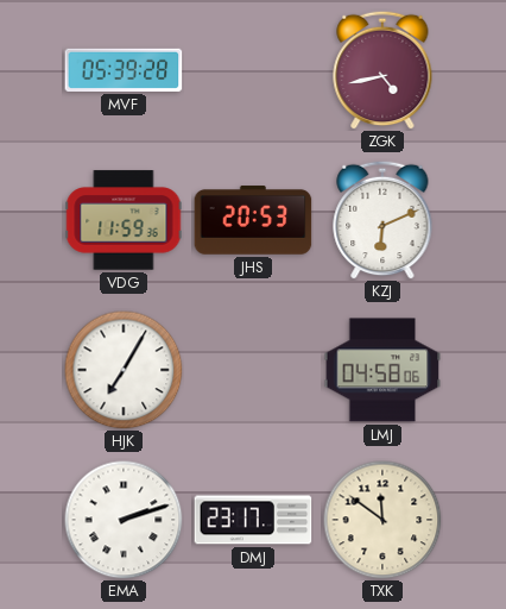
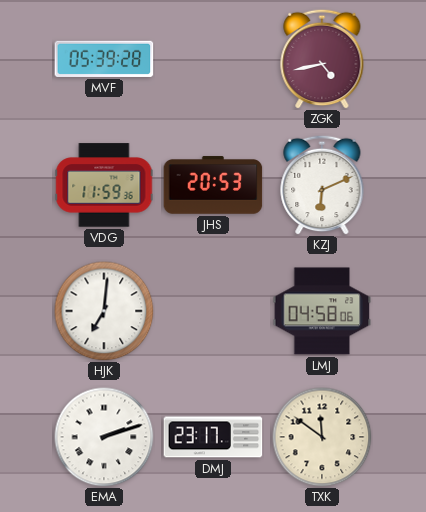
HJK: 7:05 -> 7:01
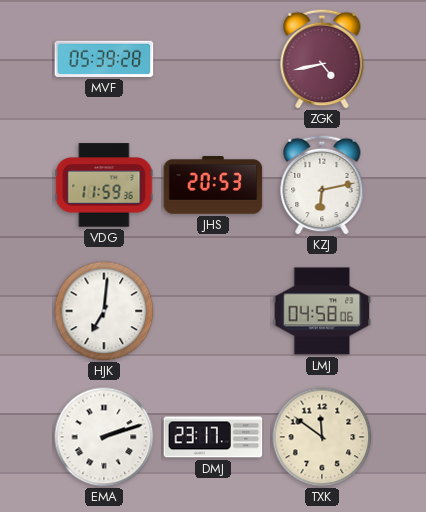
KZJ: 6:11 -> 6:13
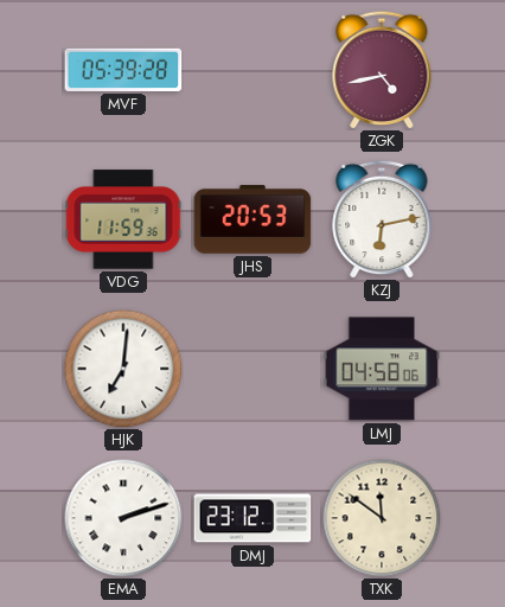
DMJ: 23:17 -> 23:12
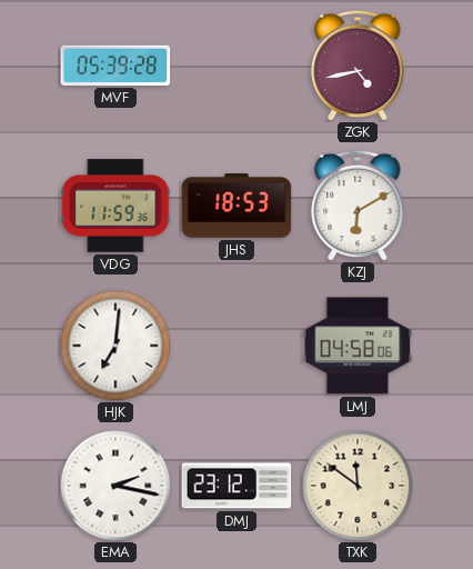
JHS: 20:53 -> 18:53
KZJ: 6:13 -> 6:10
EMA: 2:12 -> 2:17
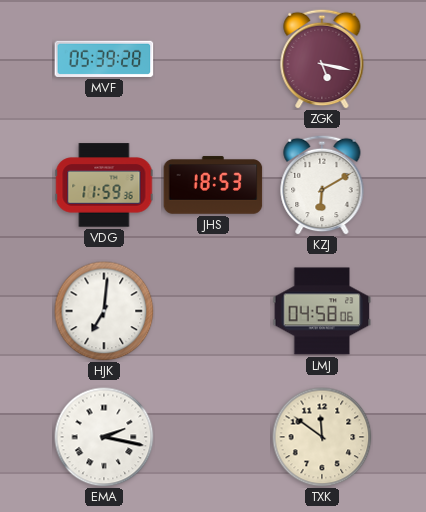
ZGK: 4:43 -> 5:17
DMJ: 23:12 -> none
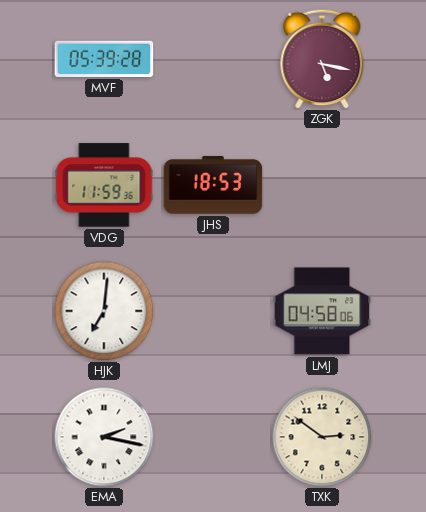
KZJ: 6:10 -> none
TXK: 11:51 -> 2:51
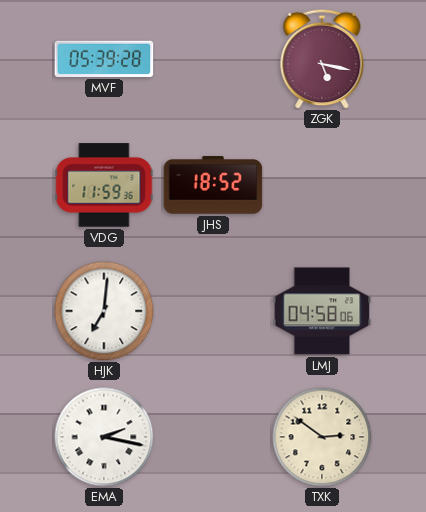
JHS: 18:53 -> 18:52
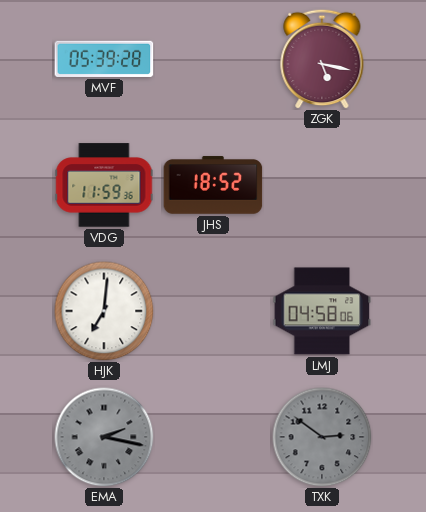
EMA dial: white -> grey
TXK dial: cream -> grey
